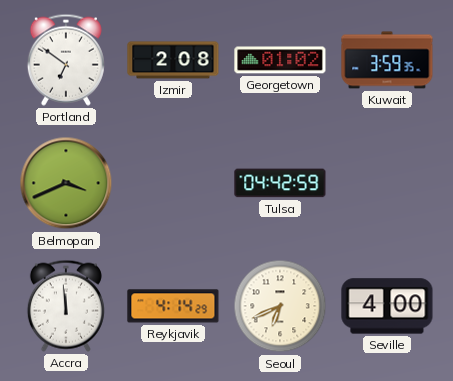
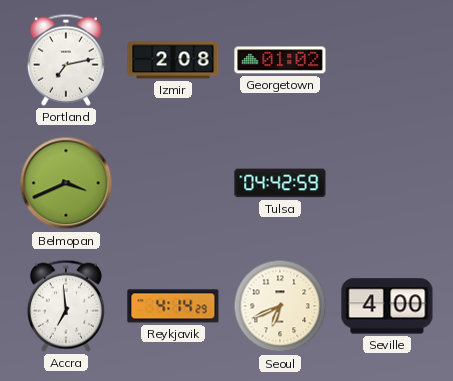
Portland: 6:51 -> 7:13
Kuwait: 3:59 -> none
Accra: 11:59 -> 6:59
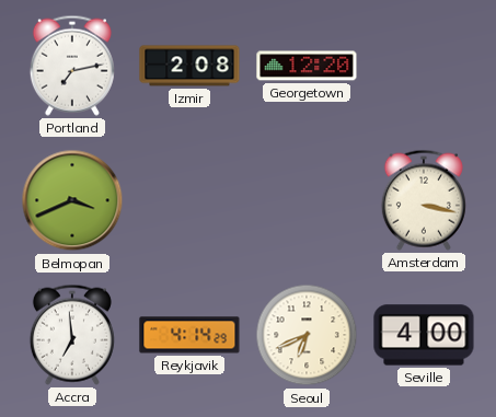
Georgetown: 01:02 -> 12:20
Tulsa: 04:42 -> none
Amsterdam: none -> 3:17
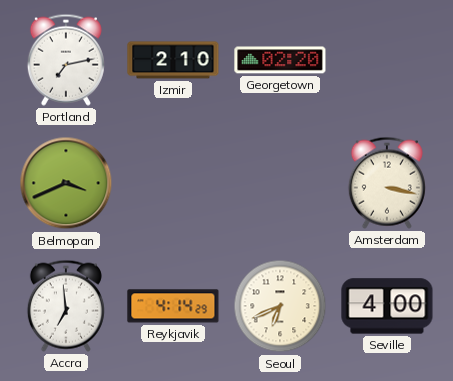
Izmir: 2:08 -> 2:10
Georgetown: 12:20 -> 02:20
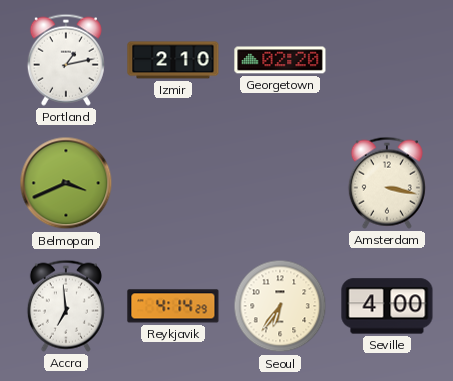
Portland: 7:13 -> 1:13
Seoul: 6:41 -> 6:36
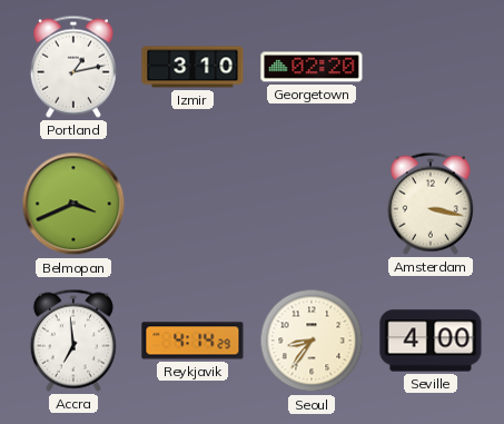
Izmir: 2:10 -> 3:10
Seoul: 6:36 -> 8:36
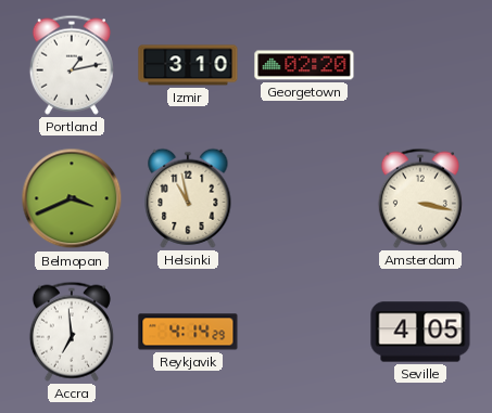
Helsinki: none -> 10:58
Seoul: 8:36 -> none
Seville: 4:00 -> 4:05
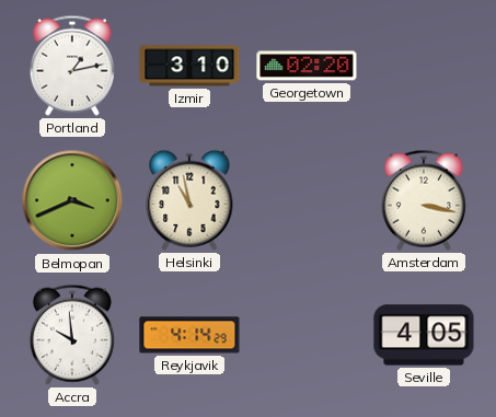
Accra: 6:59 -> 9:59
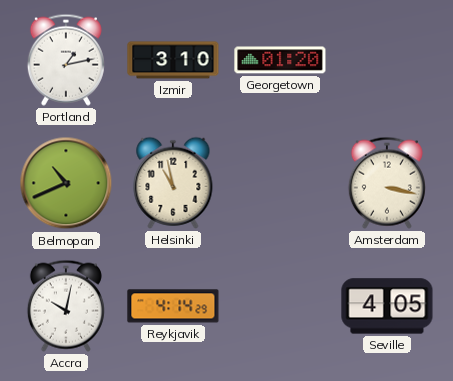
Georgetown: 02:20 -> 01:20
Belmopan: 3:41 -> 10:41
Accra: 9:59 -> 10:02
